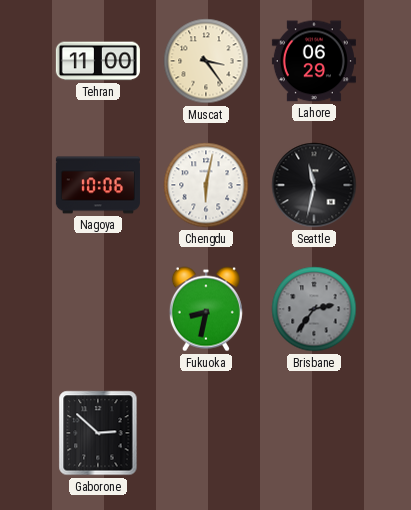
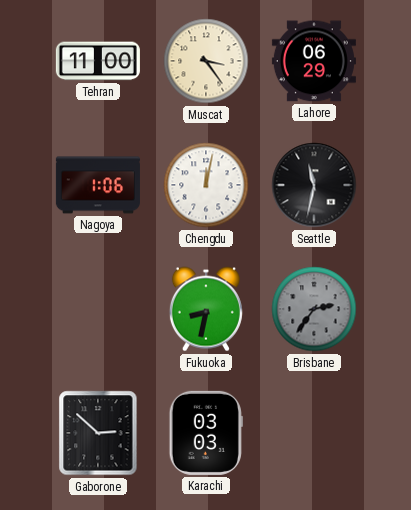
Nagoya: 10:06 -> 1:06
Chengdu: 6:02 -> 12:02
Karachi: none -> 03:03
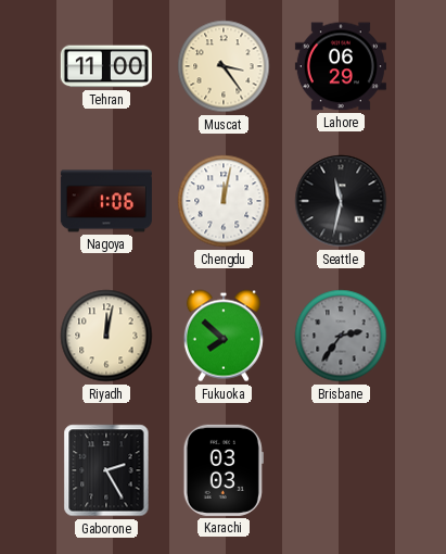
Riyadh: none -> 12:02
Fukuoka: 8:32 -> 7:52
Gaborone: 2:52 -> 2:25
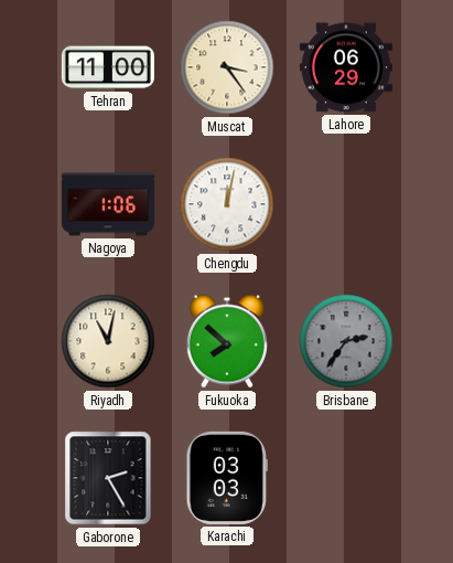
Seattle: 11:32 -> none
Riyadh: 12:02 -> 11:02
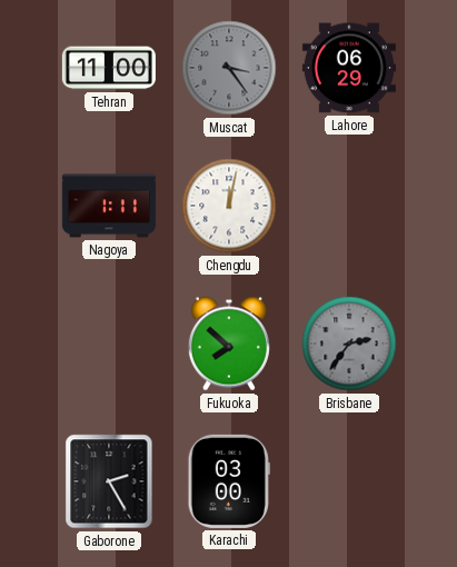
Muscat dial: cream -> grey
Nagoya: 1:06 -> 1:11
Riyadh: 11:02 -> none
Karachi: 03:03 -> 03:00
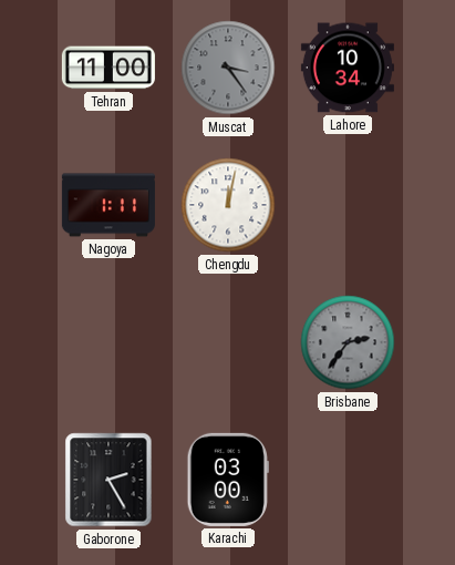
Lahore: 06:29 -> 10:34
Fukuoka: 7:52 -> none
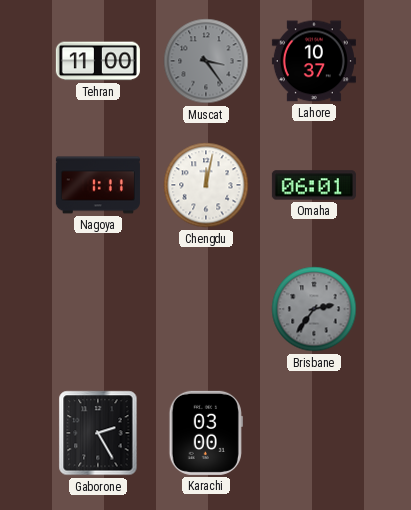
Lahore: 10:34 -> 10:37
Omaha: none -> 06:01
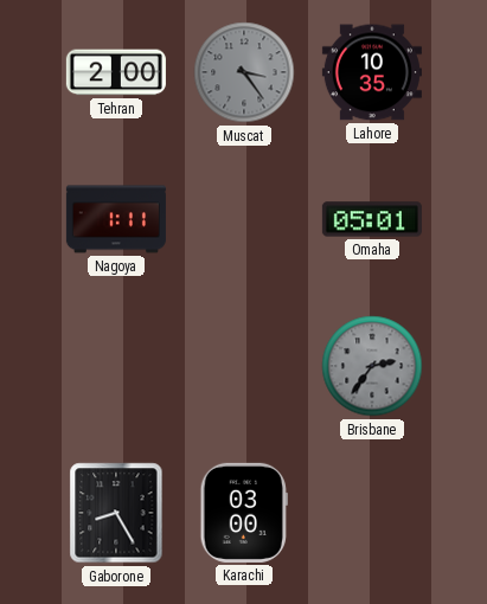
Tehran: 11:00 -> 2:00
Lahore: 10:37 -> 10:35
Chengdu: 12:02 -> none
Omaha: 06:01 -> 05:01
Gaborone: 2:25 -> 8:25
